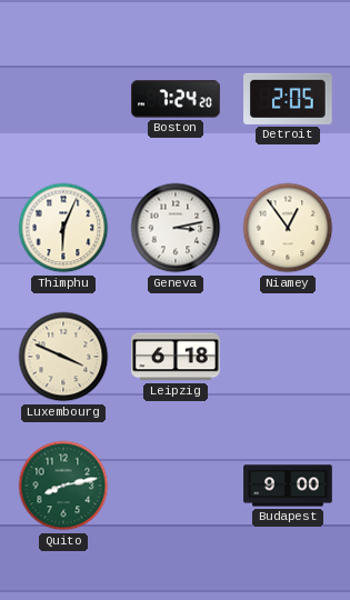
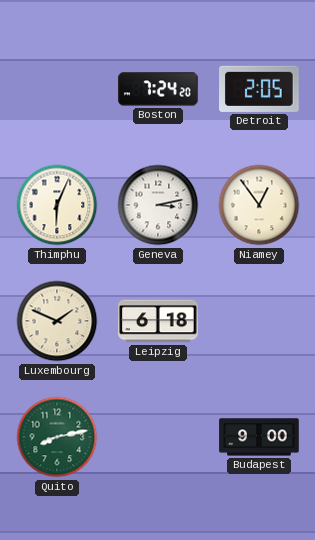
Luxembourg: 3:49 -> 1:49
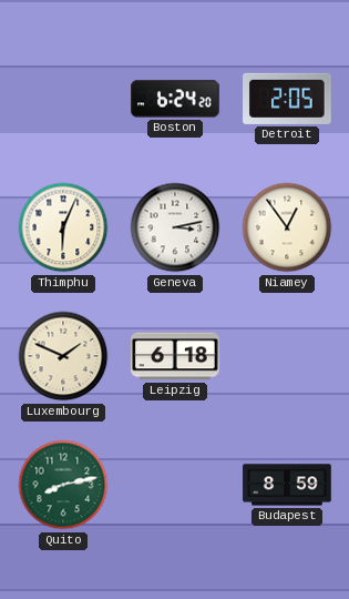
Boston: 7:24 -> 6:24
Budapest: 9:00 -> 8:59
